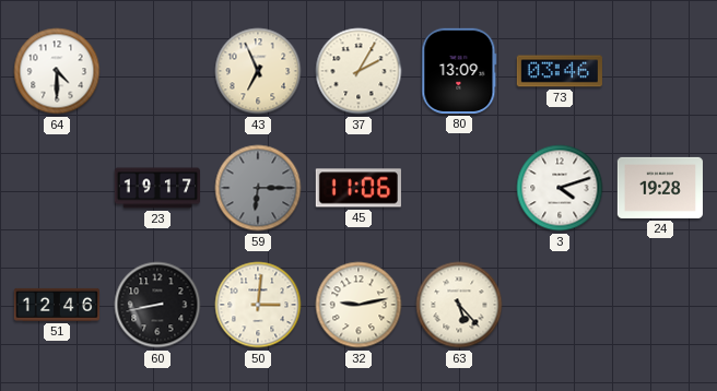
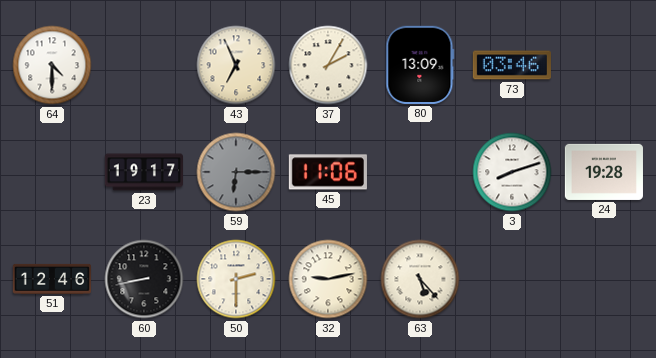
3: 4:12 -> 8:12
50: 3:01 -> 2:30
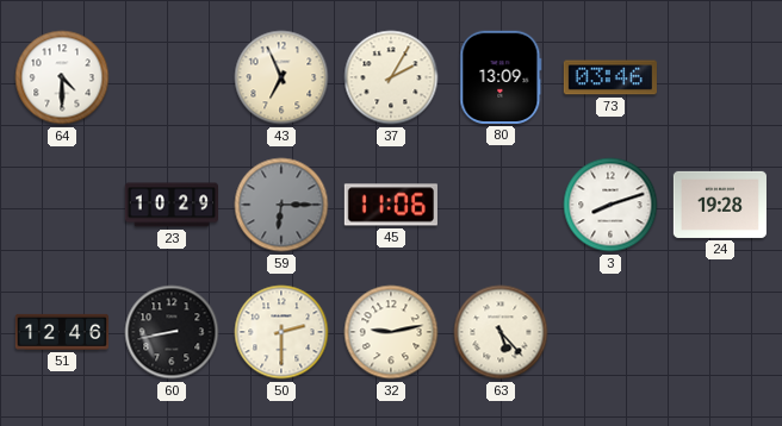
23: 19:17 -> 10:29
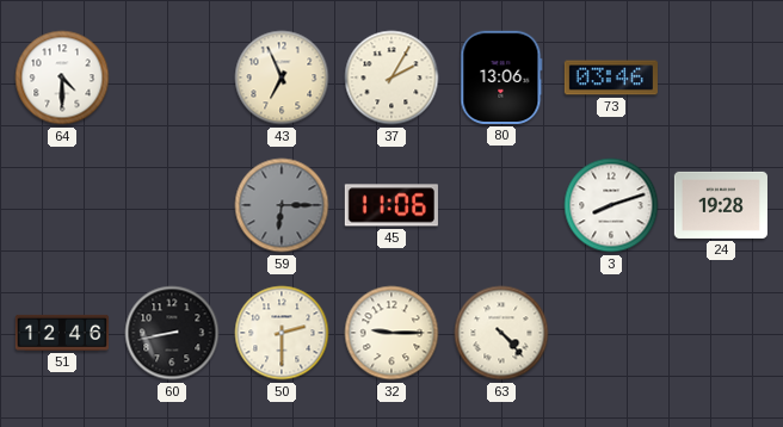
80: 13:09 -> 13:06
23: 10:29 -> none
32: 9:13 -> 9:15
63: 5:23 -> 4:23
